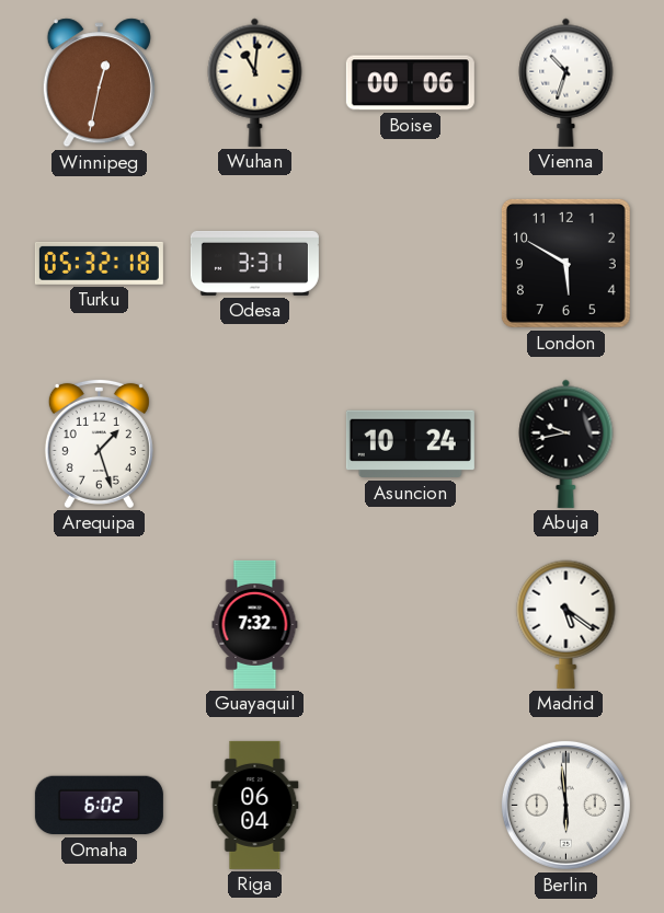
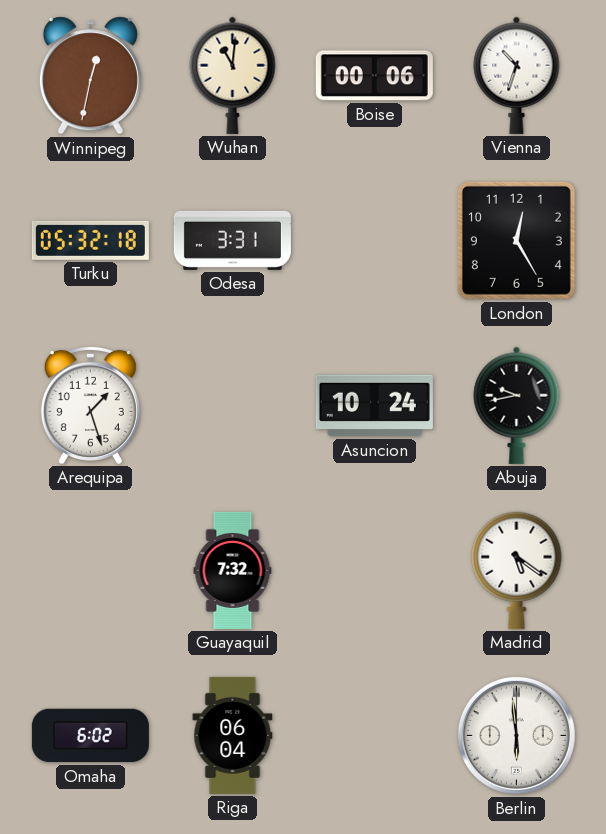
London: 5:50 -> 12:25
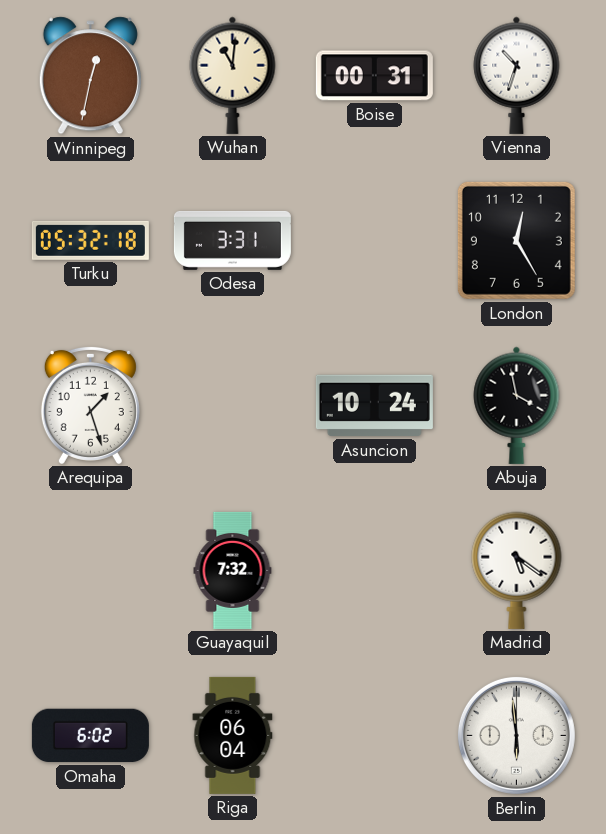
Boise: 00:06 -> 00:31
Abuja: 9:43 -> 3:58
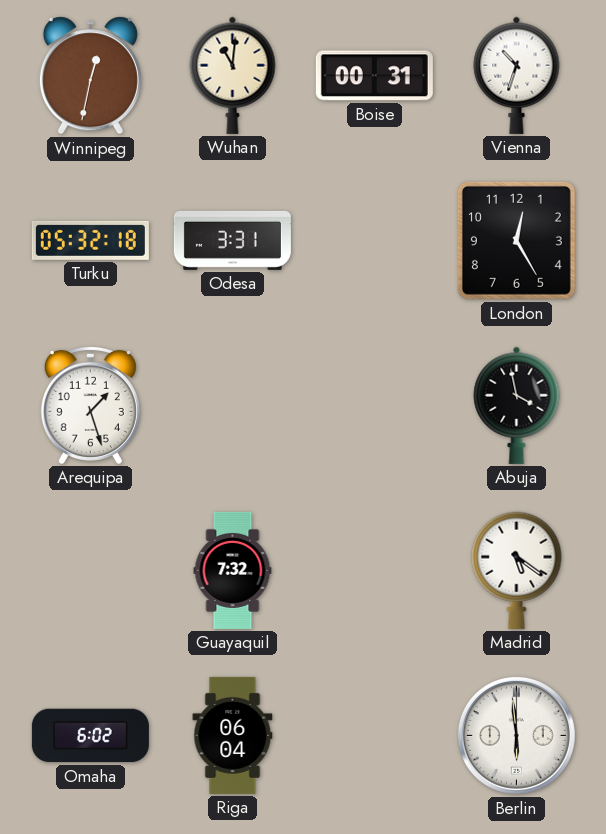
Asuncion: 10:24 -> none
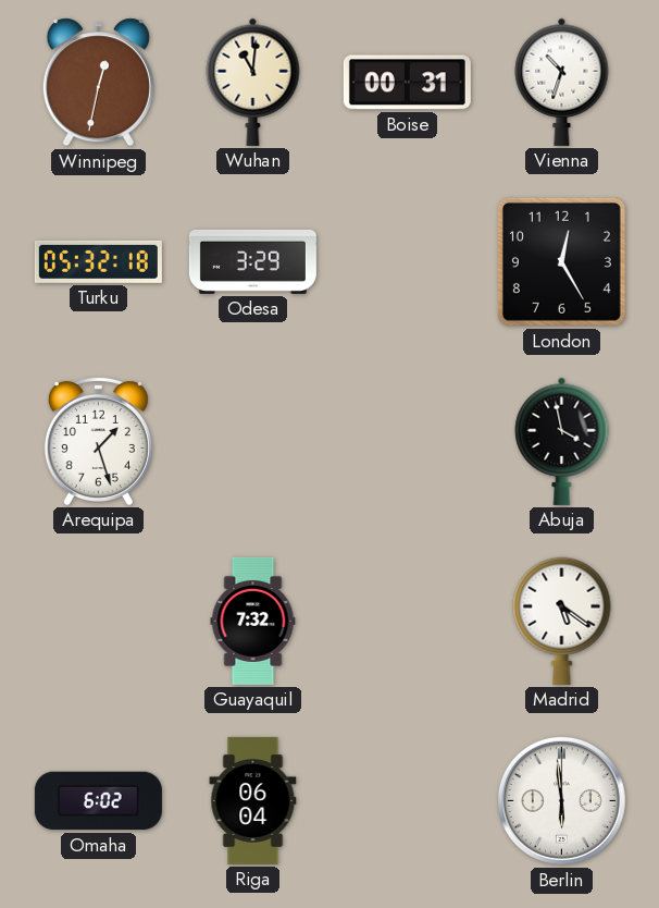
Odesa: 3:31 -> 3:29
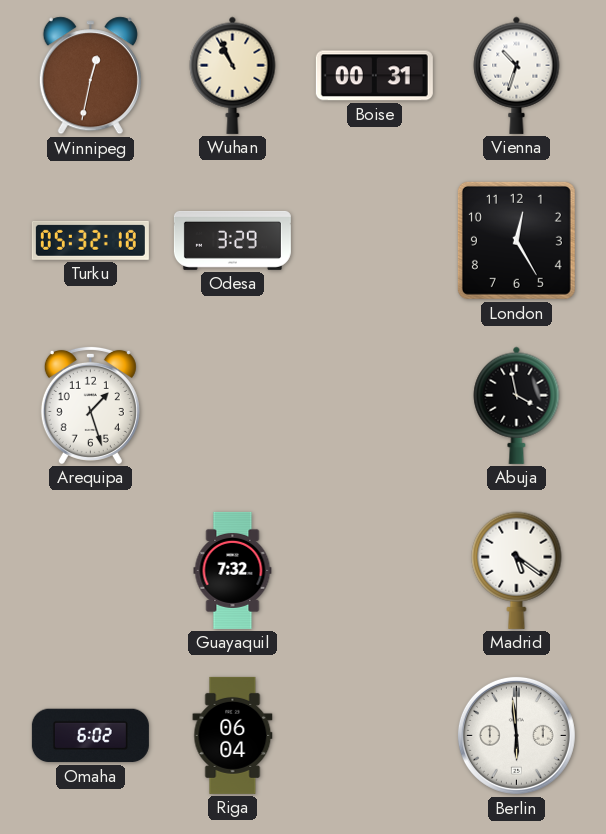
Wuhan: 11:01 -> 10:56
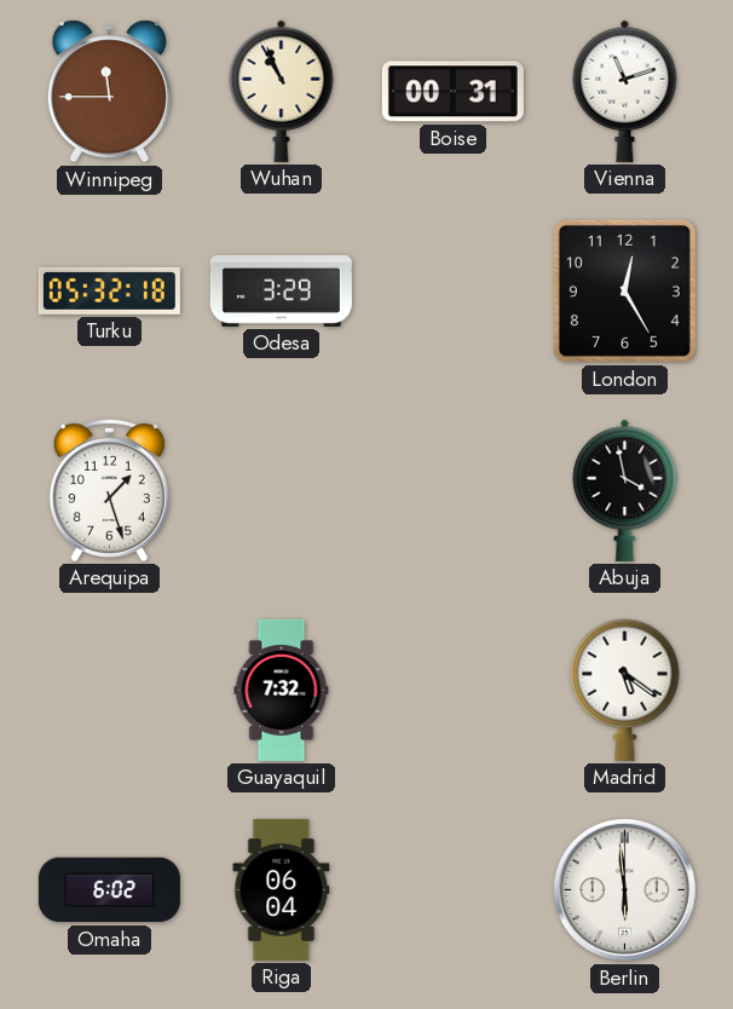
Winnipeg: 12:32 -> 11:45
Vienna: 10:33 -> 11:12
